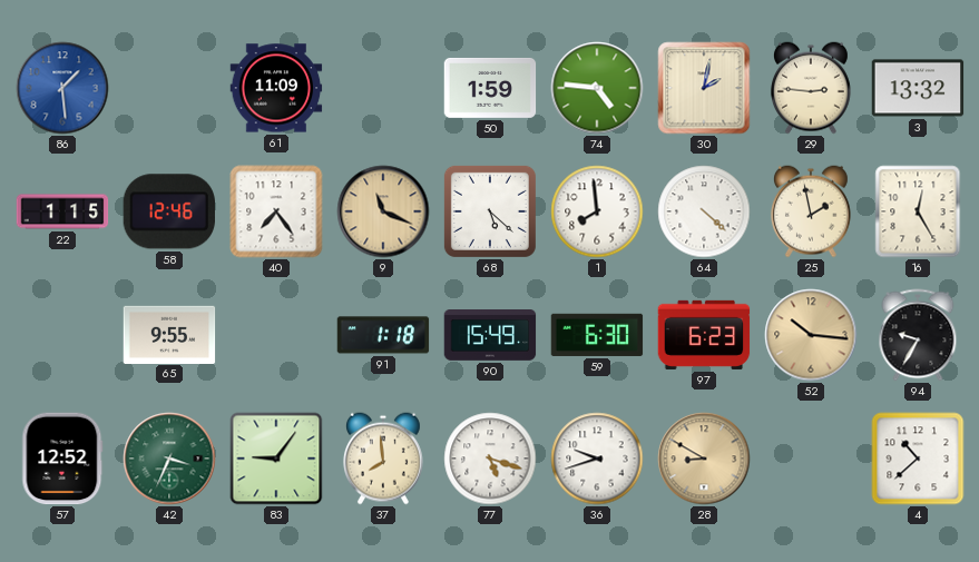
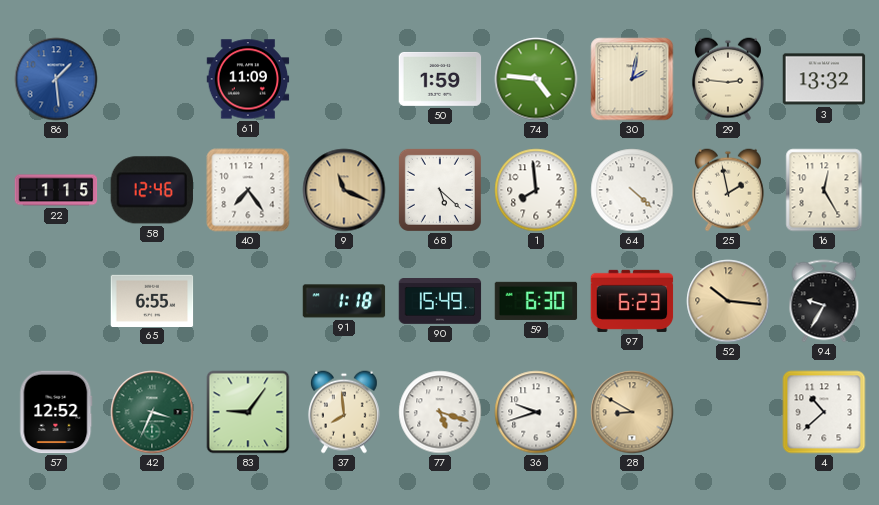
65: 9:55 -> 6:55
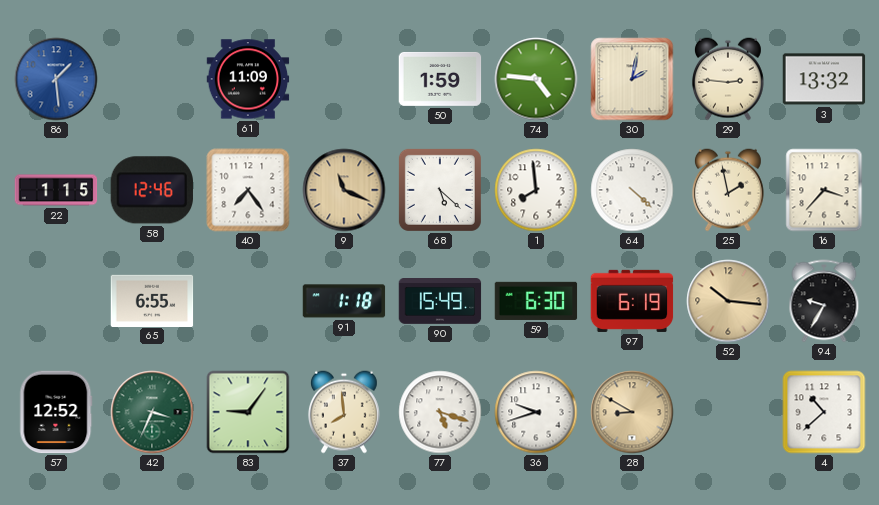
16: 12:25 -> 3:37
97: 6:23 -> 6:19
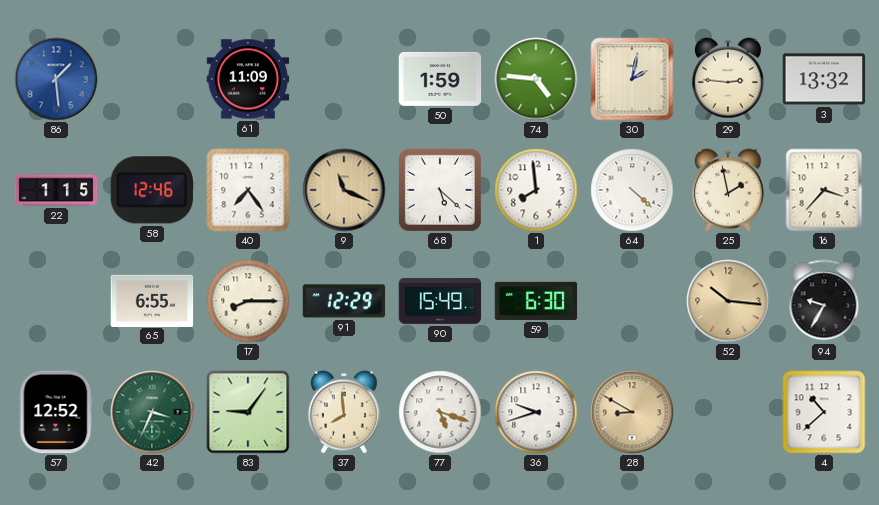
17: none -> 8:15
91: 1:18 -> 12:29
97: 6:19 -> none
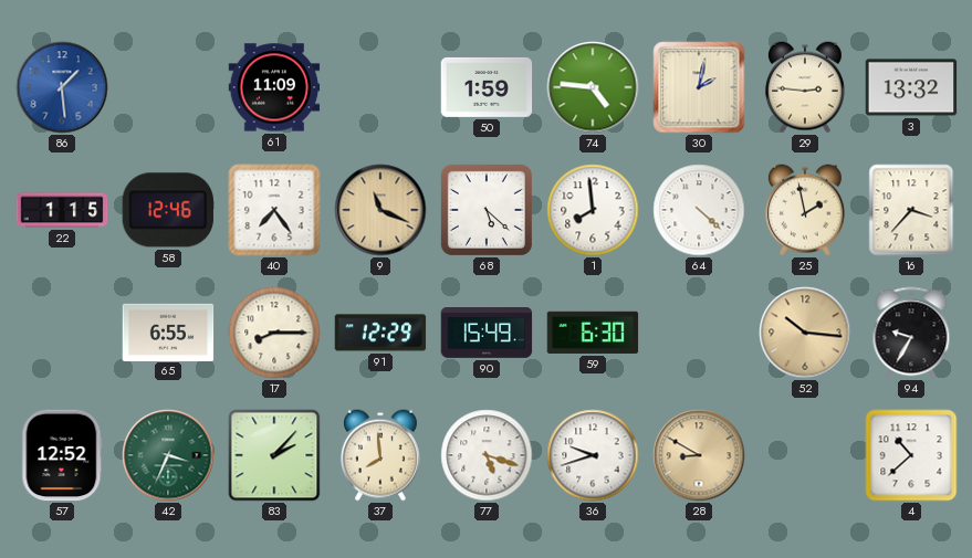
83: 9:06 -> 2:07
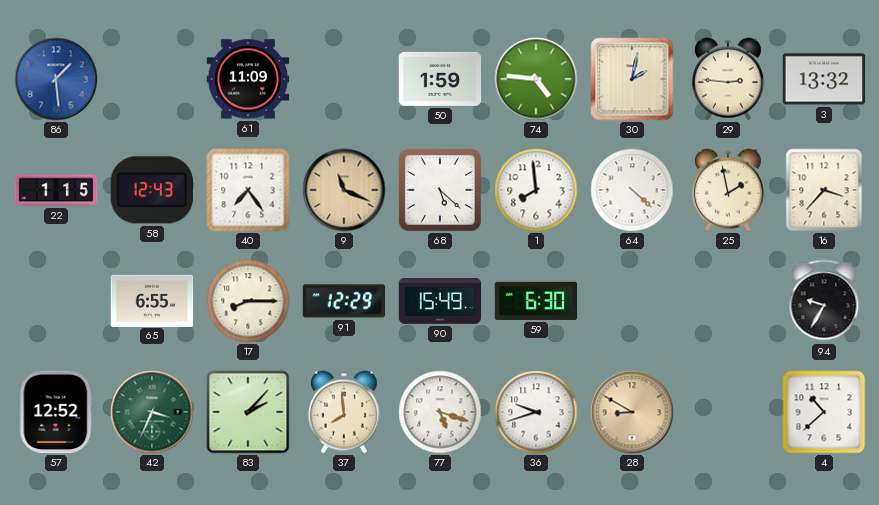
58: 12:46 -> 12:43
52: 10:16 -> none
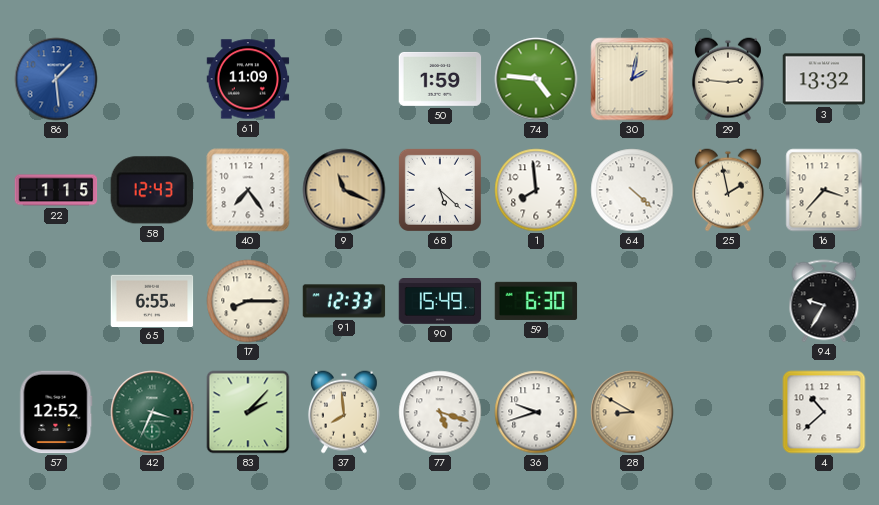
91: 12:29 -> 12:33
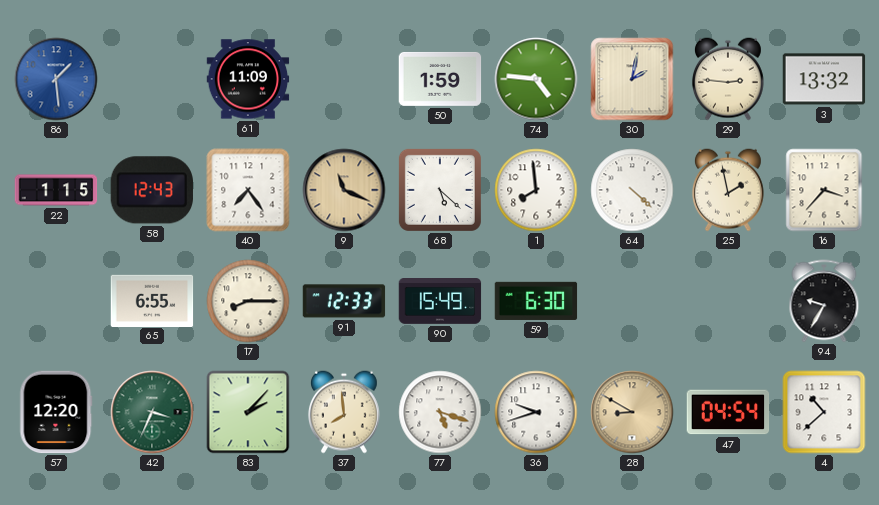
57: 12:52 -> 12:20
47: none -> 04:54
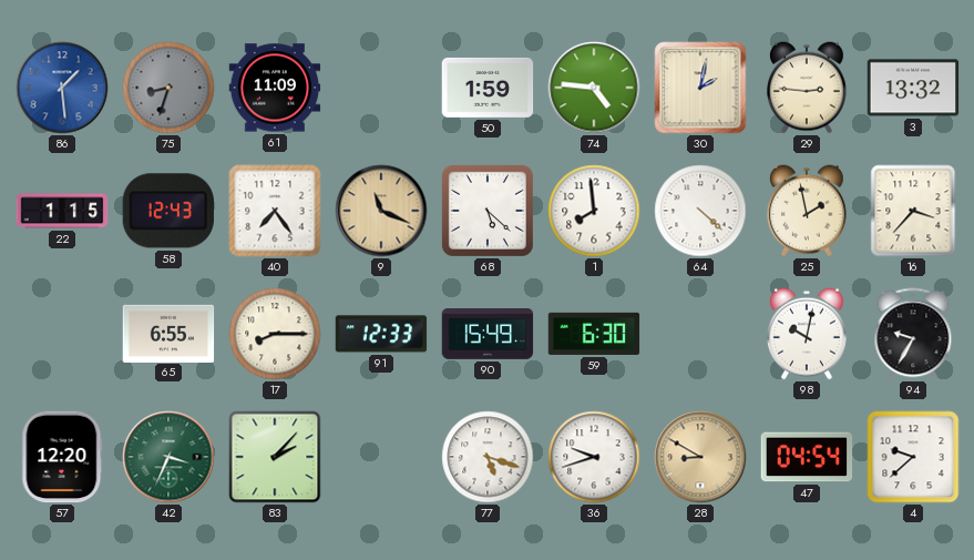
75: none -> 8:33
98: none -> 10:02
37: 7:59 -> none
4: 10:38 -> 9:38
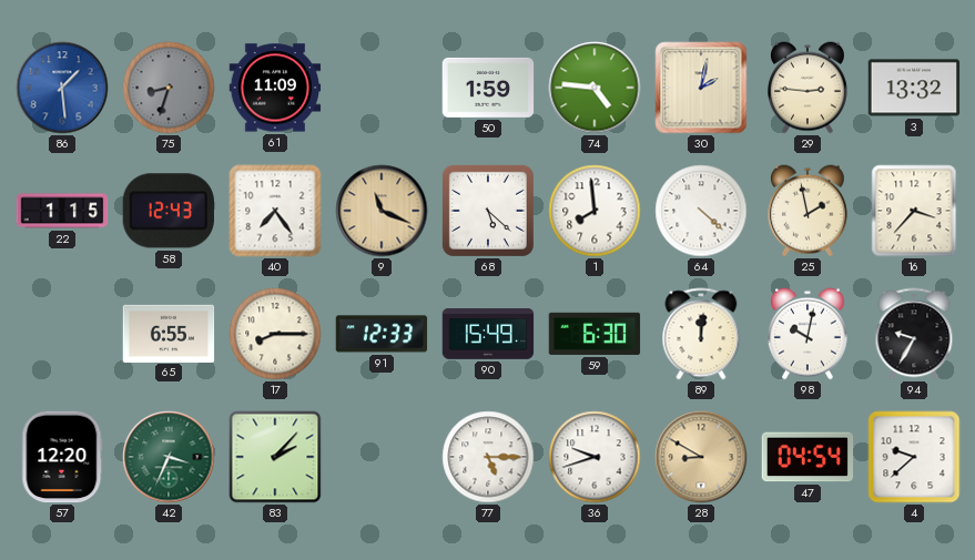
89: none -> 12:01
77: 5:18 -> 5:15
